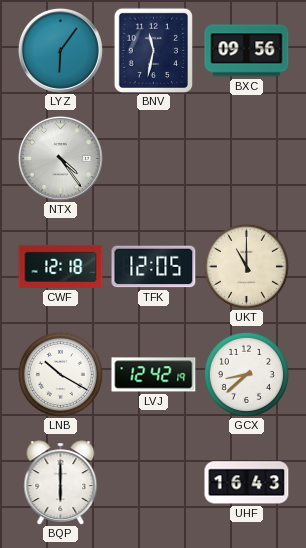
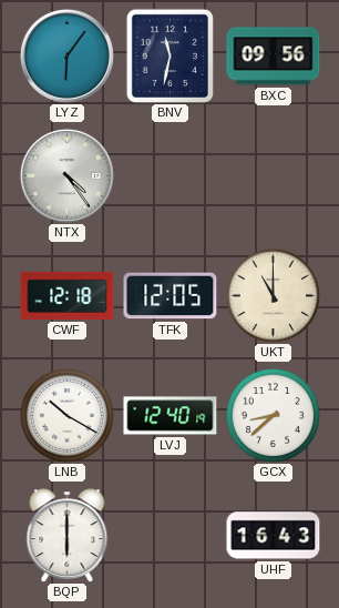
LVJ: 12:42 -> 12:40
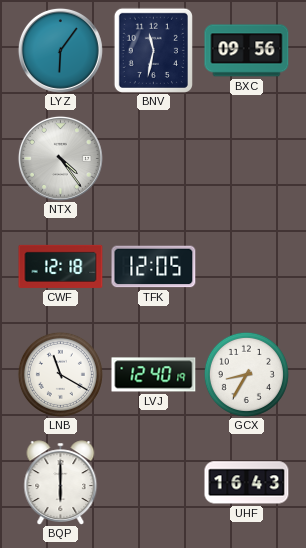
UKT: 11:00 -> none
LNB: 10:20 -> 11:20
GCX: 8:38 -> 8:35
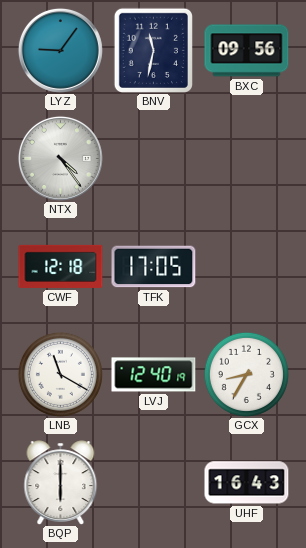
LYZ: 6:06 -> 9:06
TFK: 12:05 -> 17:05
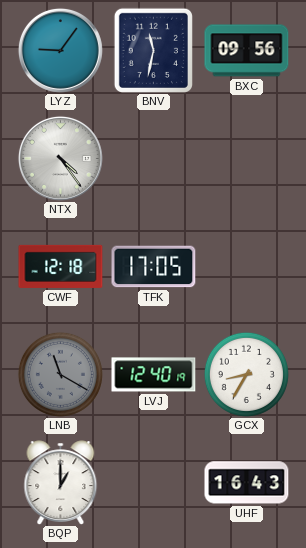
LNB dial: white -> grey
BQP: 6:00 -> 1:00
